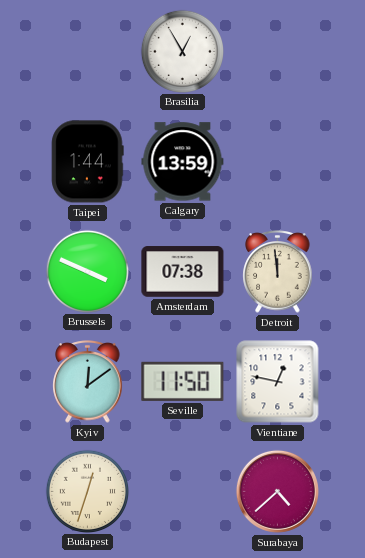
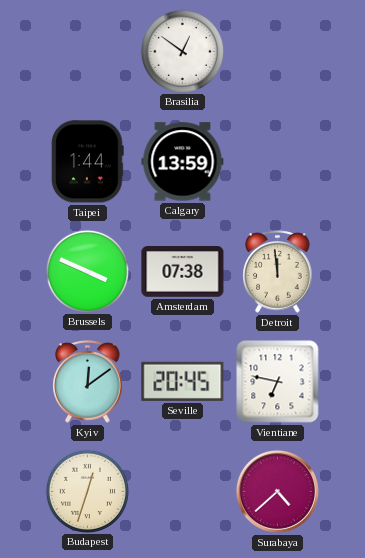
Brasilia: 12:55 -> 12:51
Seville: 11:50 -> 20:45
Vientiane: 12:47 -> 6:47
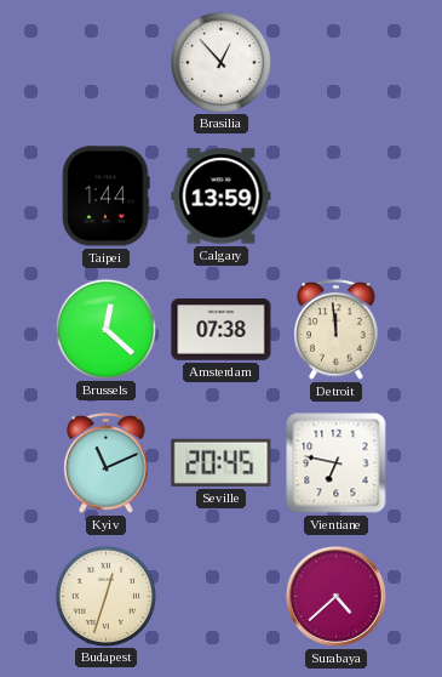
Brasilia: 12:51 -> 12:53
Brussels: 3:49 -> 12:22
Kyiv: 12:09 -> 11:11
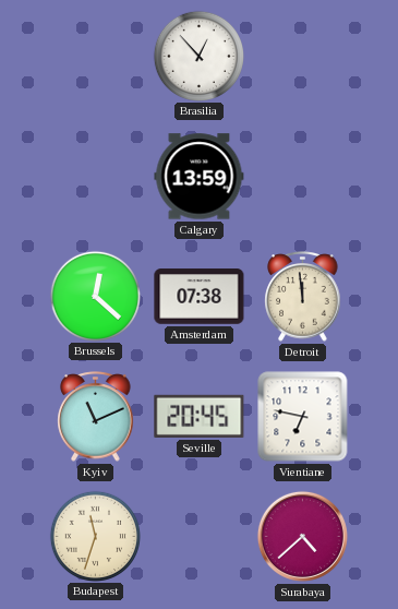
Taipei: 1:44 -> none
Budapest: 12:33 -> 11:33
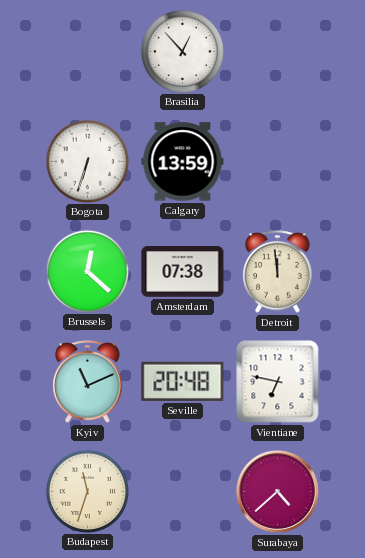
Bogota: none -> 6:33
Seville: 20:45 -> 20:48
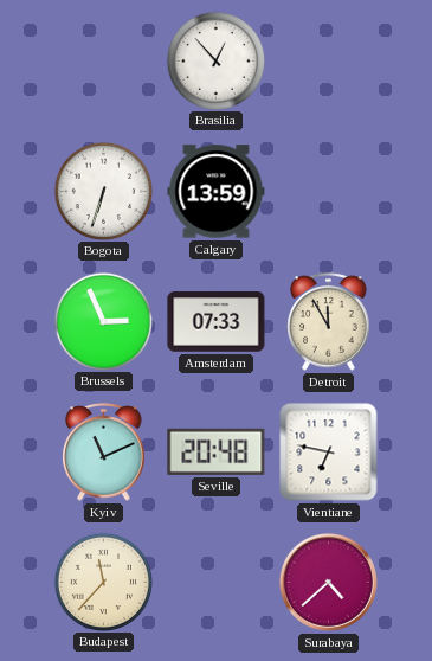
Brussels: 12:22 -> 2:56
Amsterdam: 07:38 -> 07:33
Detroit: 11:59 -> 11:55
Budapest: 11:33 -> 11:37
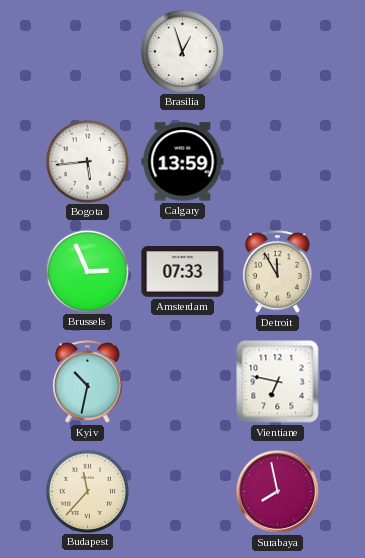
Brasilia: 12:53 -> 12:57
Bogota: 6:33 -> 5:44
Kyiv: 11:11 -> 10:32
Seville: 20:48 -> none
Surabaya: 4:38 -> 7:58
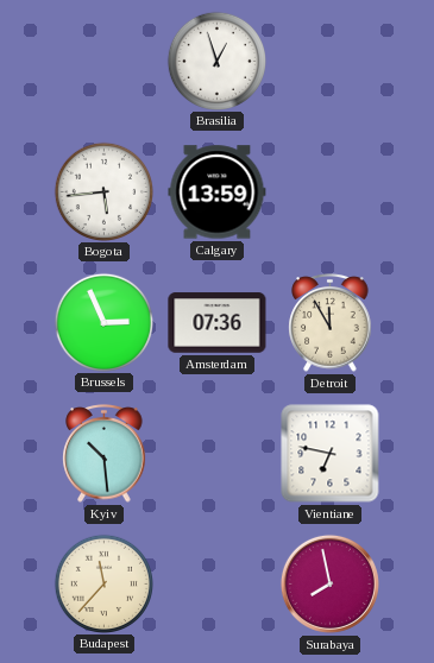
Amsterdam: 07:33 -> 07:36
Kyiv: 10:32 -> 10:29
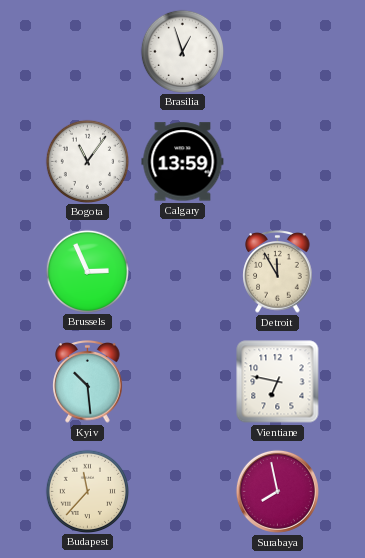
Bogota: 5:44 -> 11:06
Amsterdam: 07:36 -> none
